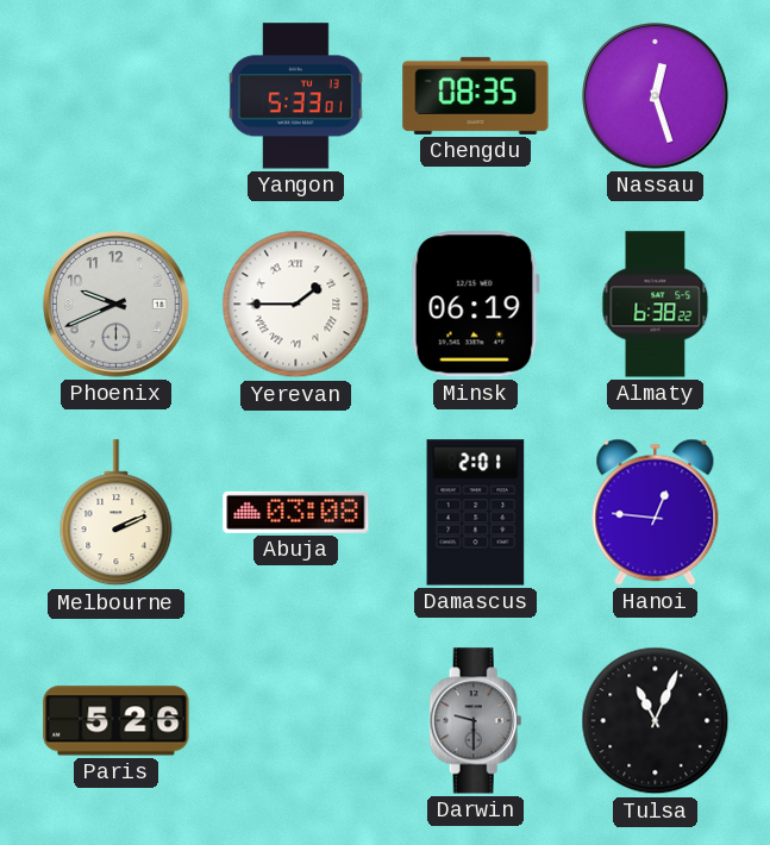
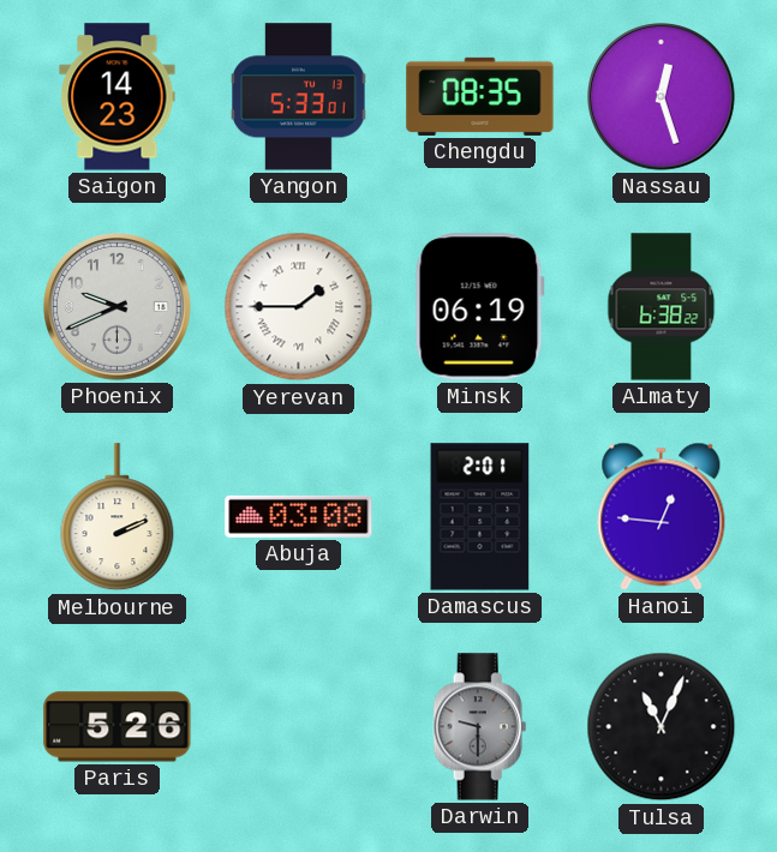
Saigon: none -> 14:23
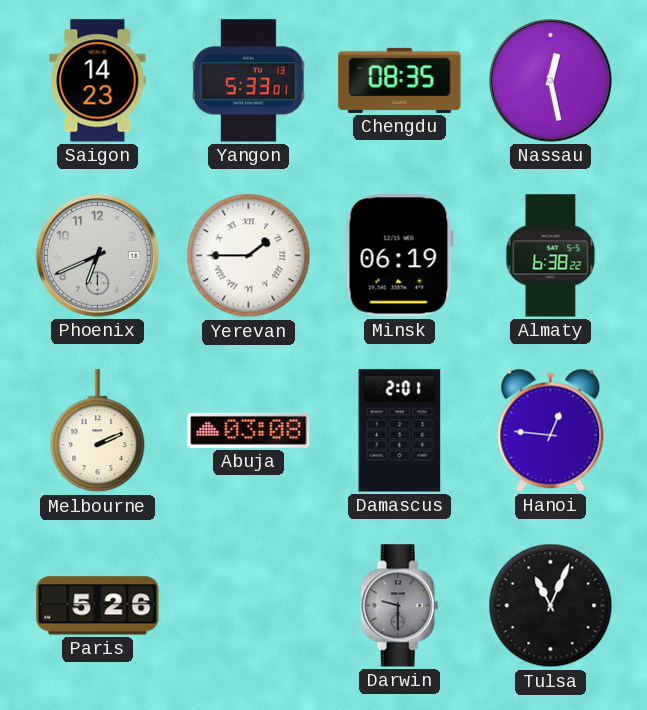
Nassau: 12:27 -> 12:28
Phoenix: 9:41 -> 6:41
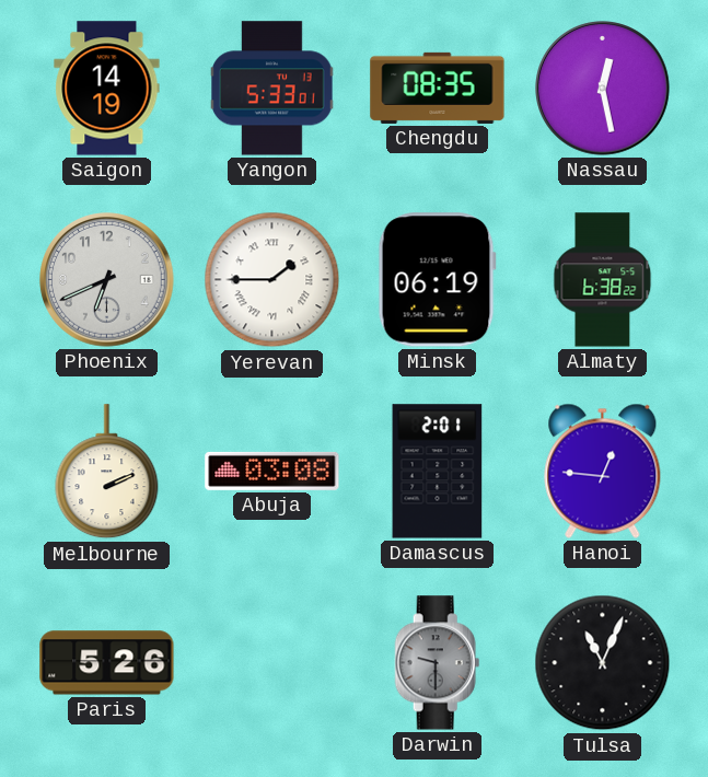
Saigon: 14:23 -> 14:19
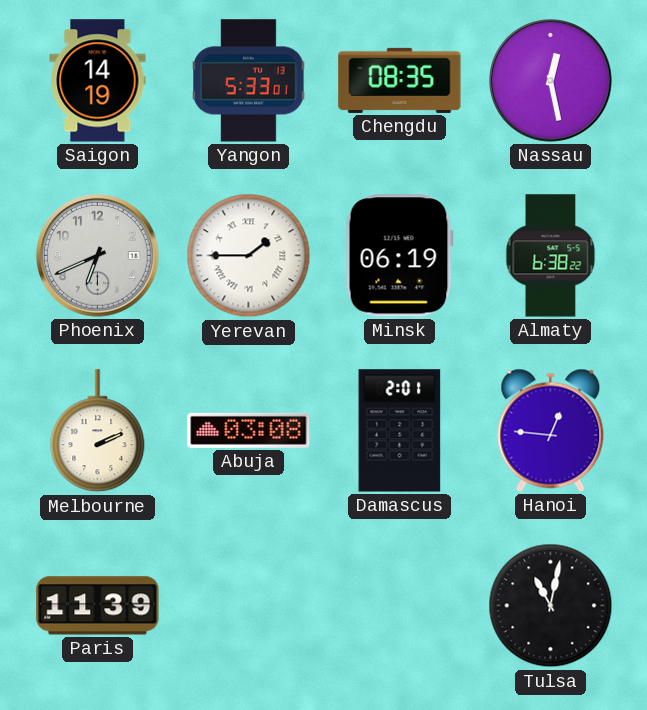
Paris: 5:26 -> 11:39
Darwin: 9:30 -> none
Tulsa: 11:04 -> 11:02
